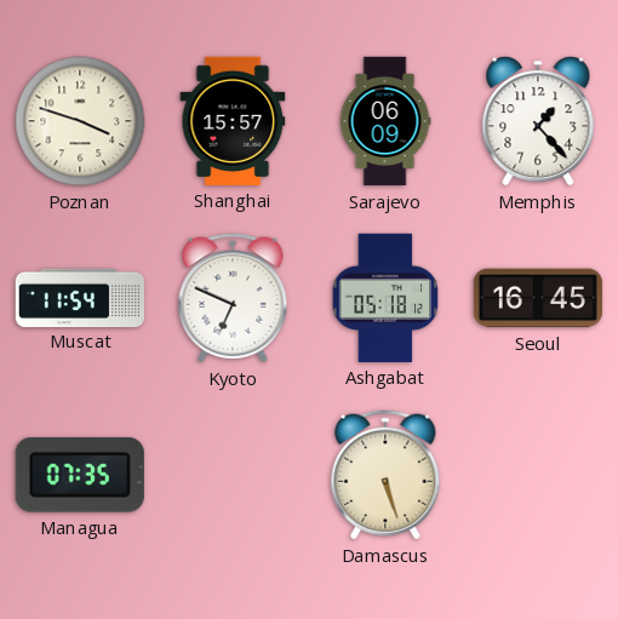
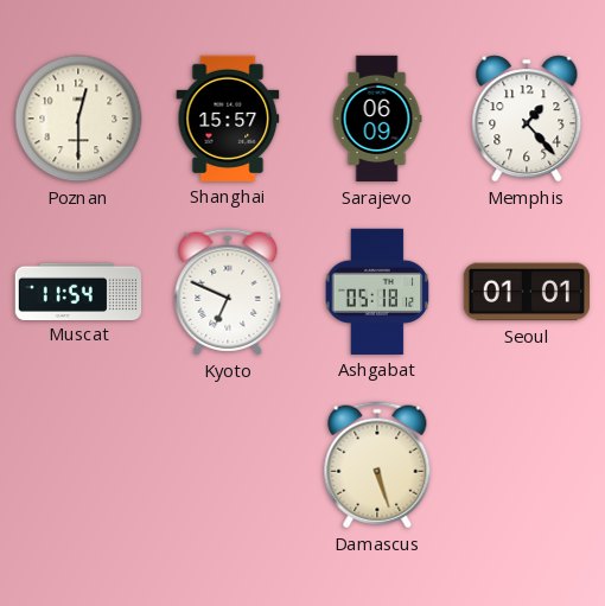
Poznan: 3:48 -> 12:30
Seoul: 16:45 -> 01:01
Managua: 07:35 -> none
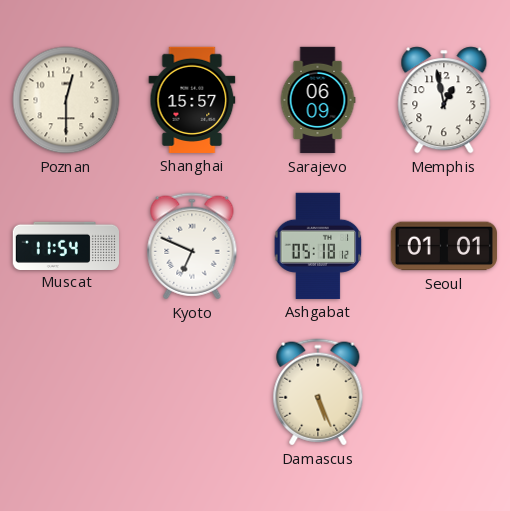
Memphis: 1:23 -> 12:58
Damascus: 5:27 -> 5:26
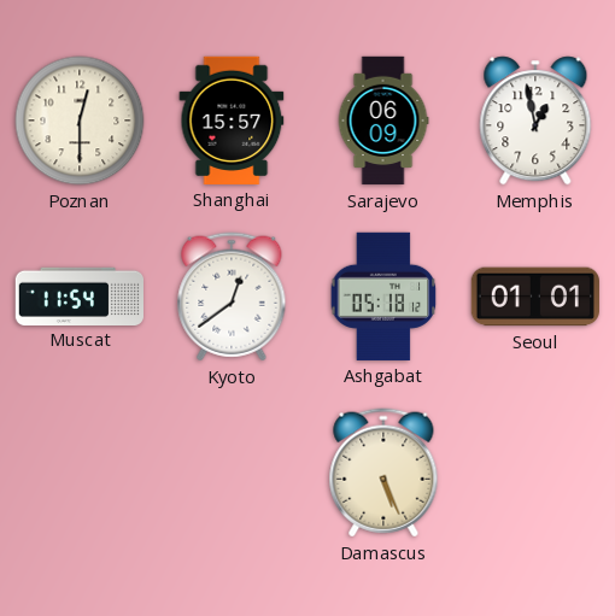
Kyoto: 6:49 -> 12:39
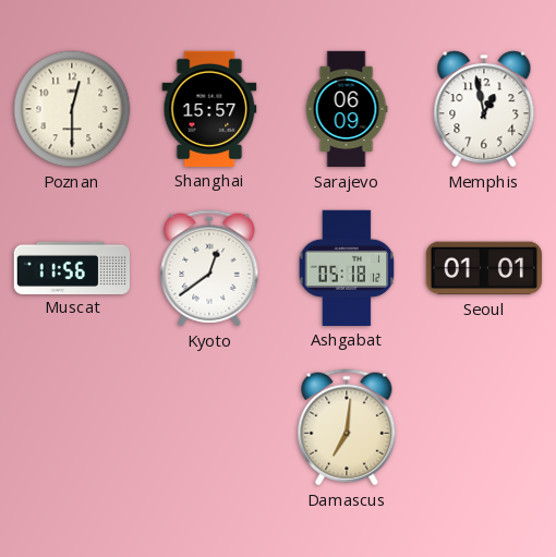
Muscat: 11:54 -> 11:56
Damascus: 5:26 -> 7:01
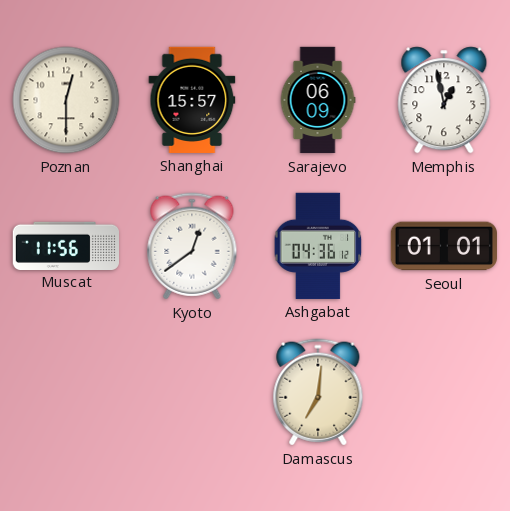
Ashgabat: 05:18 -> 04:36
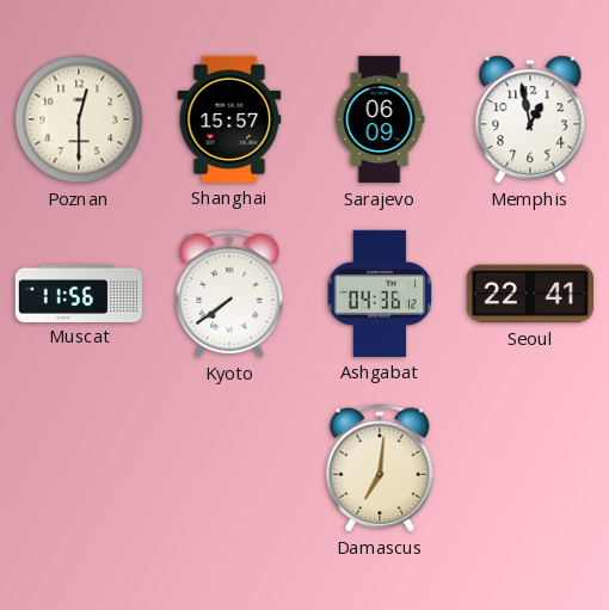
Kyoto: 12:39 -> 7:39
Seoul: 01:01 -> 22:41
